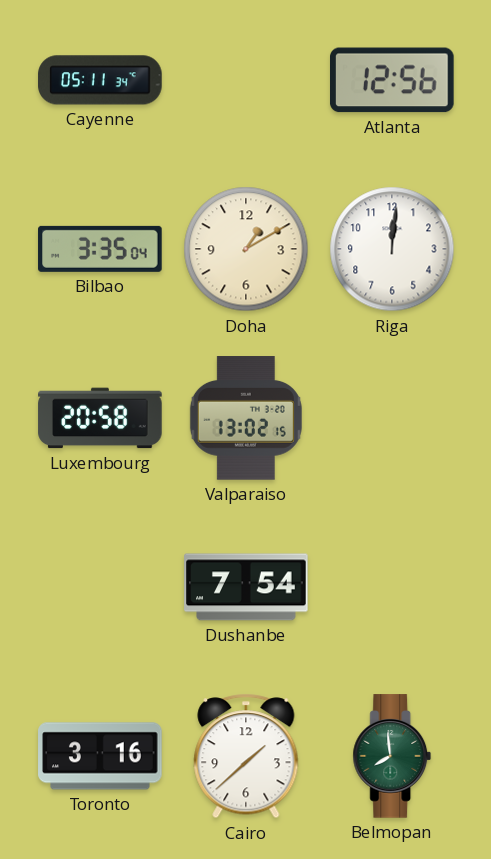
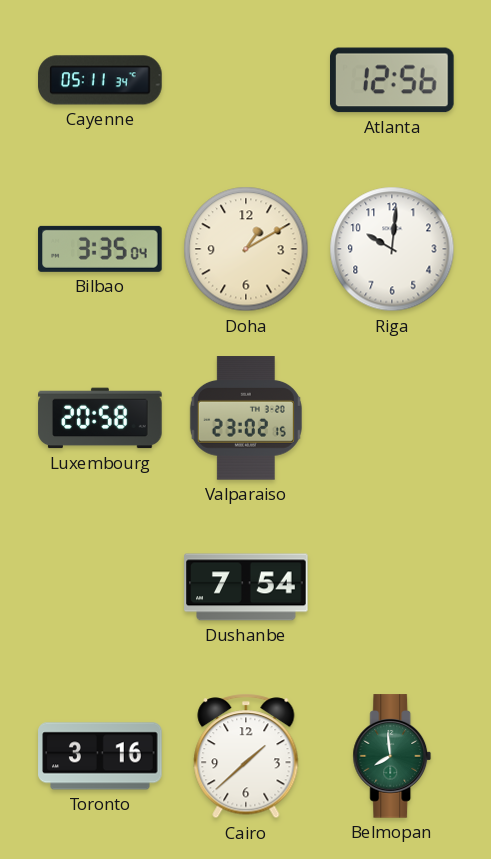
Riga: 12:01 -> 10:01
Valparaiso: 13:02 -> 23:02
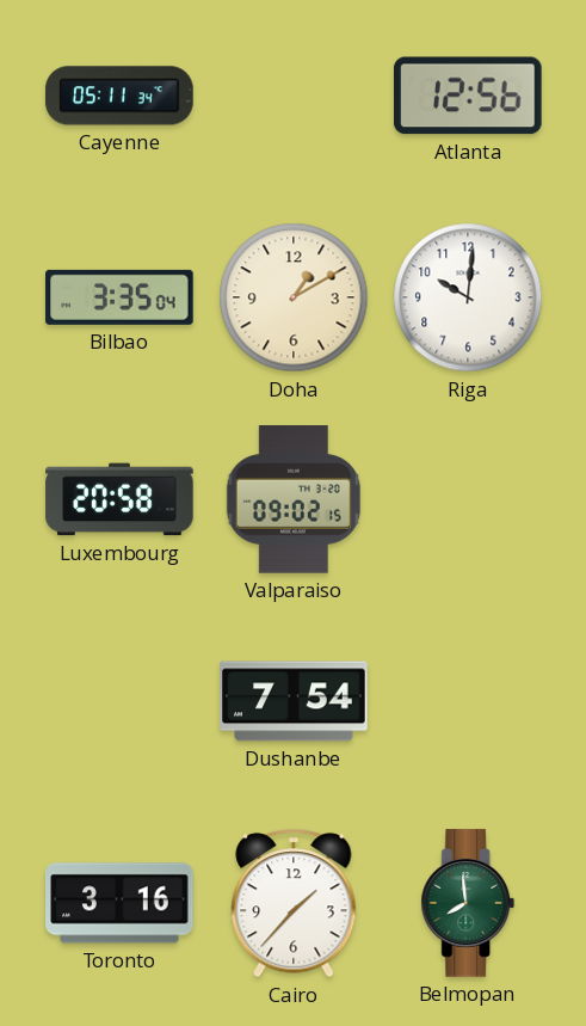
Valparaiso: 23:02 -> 09:02
Cairo: 1:38 -> 1:37
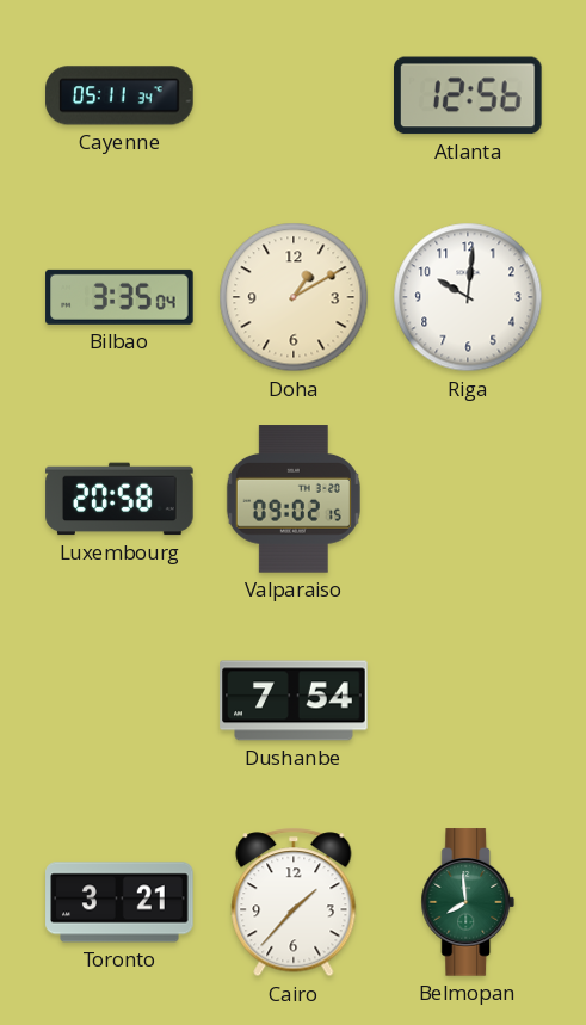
Toronto: 3:16 -> 3:21
